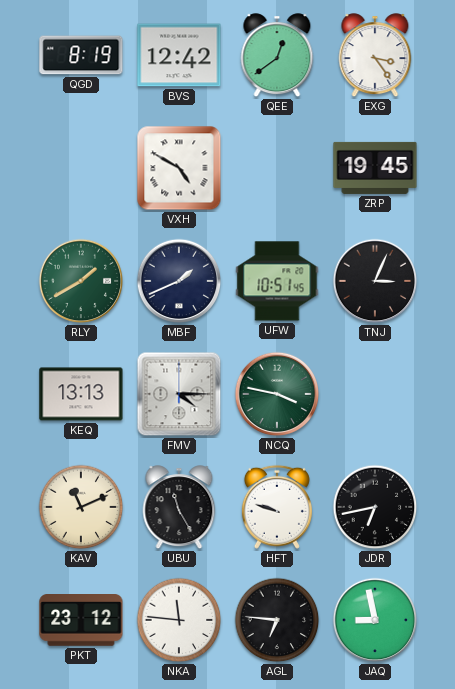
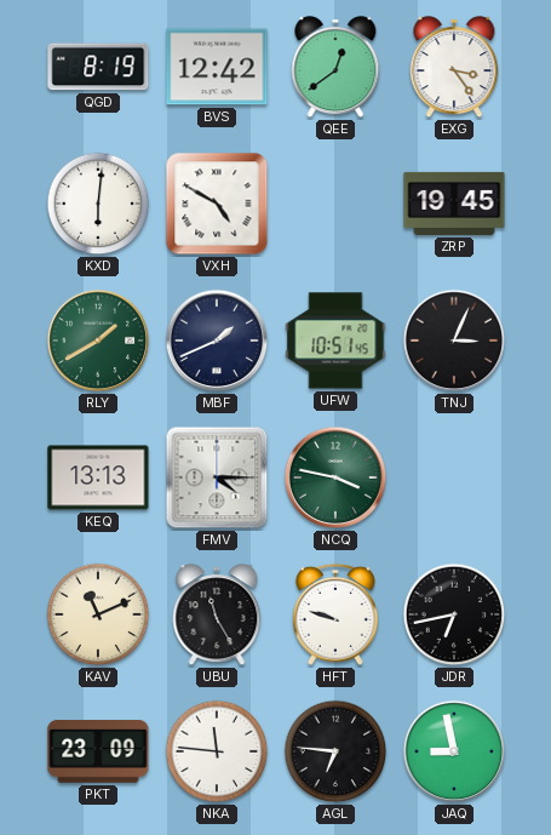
KXD: none -> 6:01
PKT: 23:12 -> 23:09
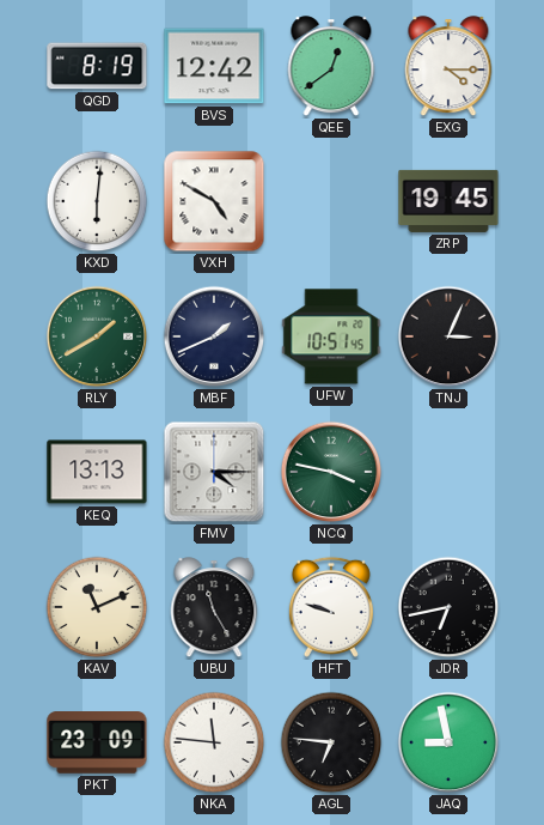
EXG: 3:24 -> 4:15
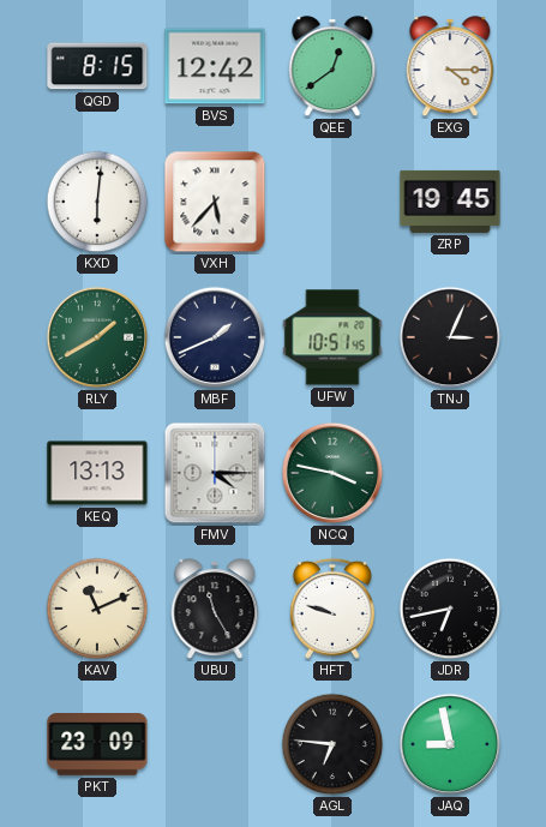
QGD: 8:19 -> 8:15
VXH: 4:50 -> 5:37
NKA: 11:46 -> none
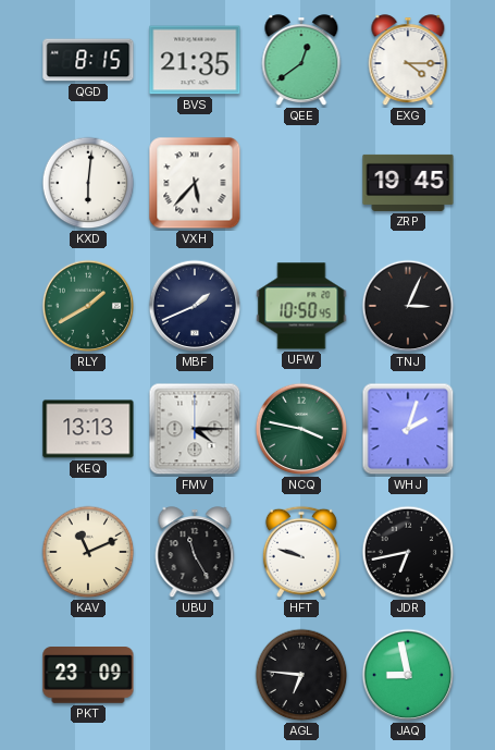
BVS: 12:42 -> 21:35
UFW: 10:51 -> 10:50
WHJ: none -> 2:03
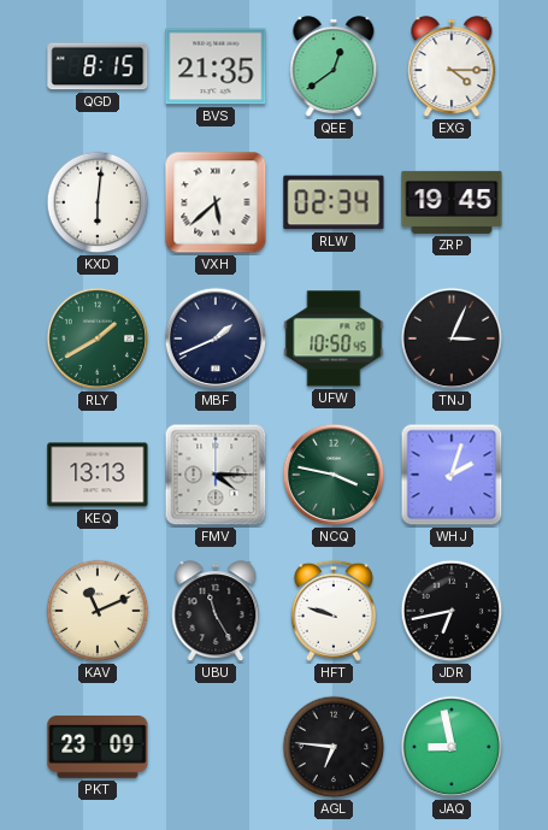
VXH: 5:37 -> 5:38
RLW: none -> 02:34
